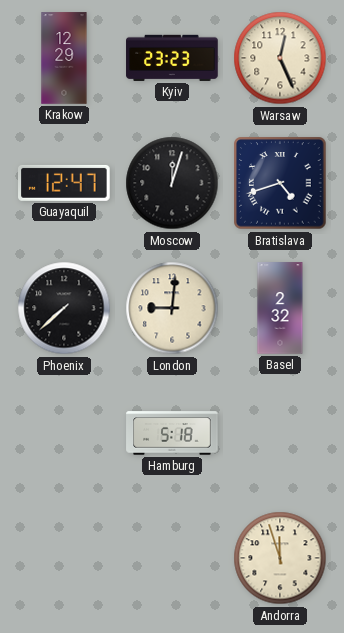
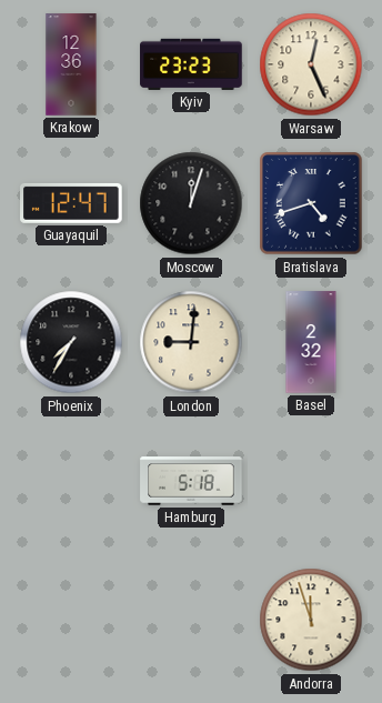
Krakow: 12:29 -> 12:36
Phoenix: 7:38 -> 7:35
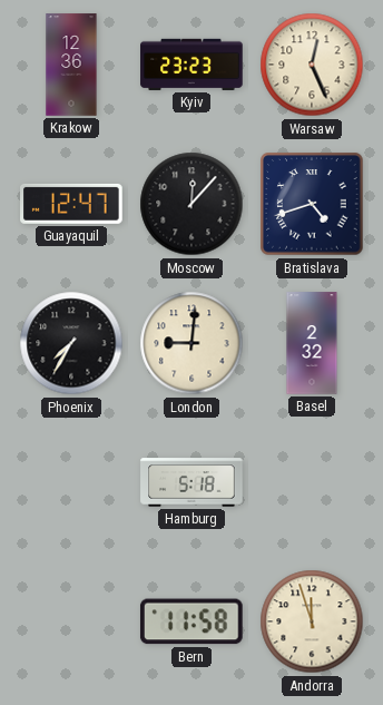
Moscow: 12:03 -> 12:07
Bern: none -> 11:58
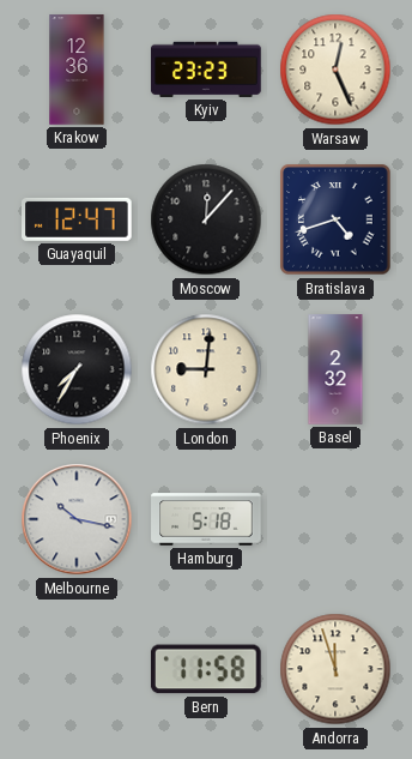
Melbourne: none -> 10:17
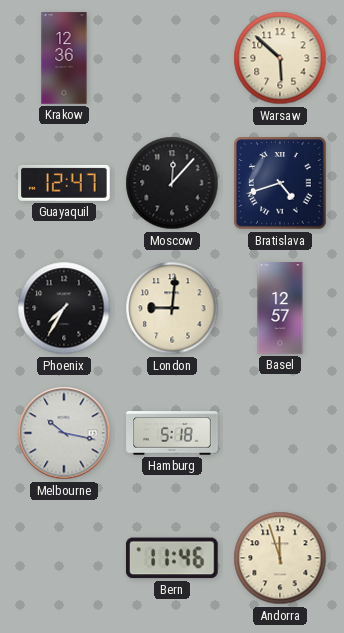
Kyiv: 23:23 -> none
Warsaw: 12:26 -> 5:52
Basel: 2:32 -> 12:57
Bern: 11:58 -> 11:46
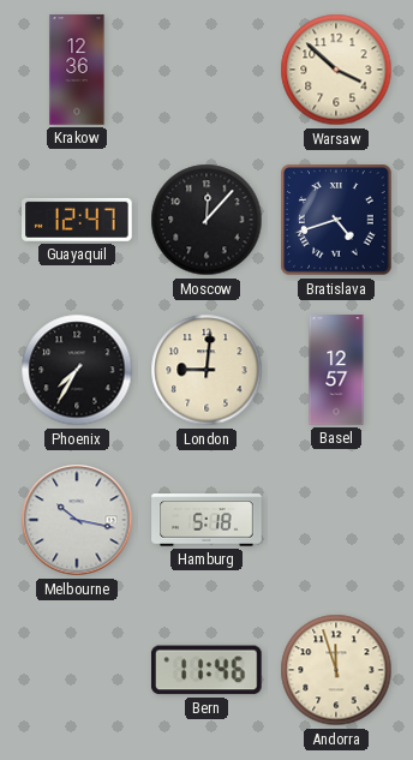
Warsaw: 5:52 -> 3:52
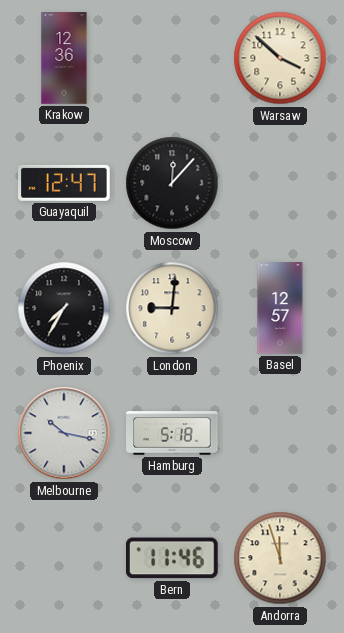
Bratislava: 4:42 -> none
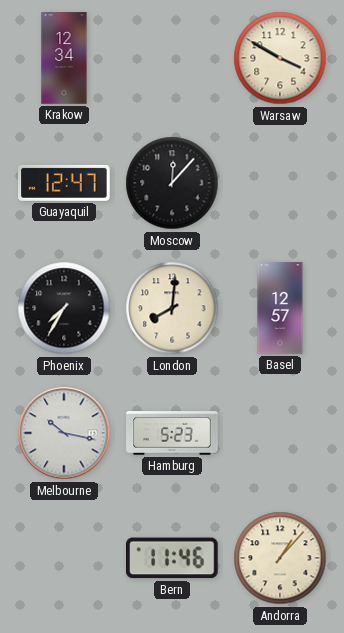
Krakow: 12:36 -> 12:34
Warsaw: 3:52 -> 3:50
London: 9:01 -> 8:01
Hamburg: 5:18 -> 5:23
Andorra: 11:57 -> 1:07
